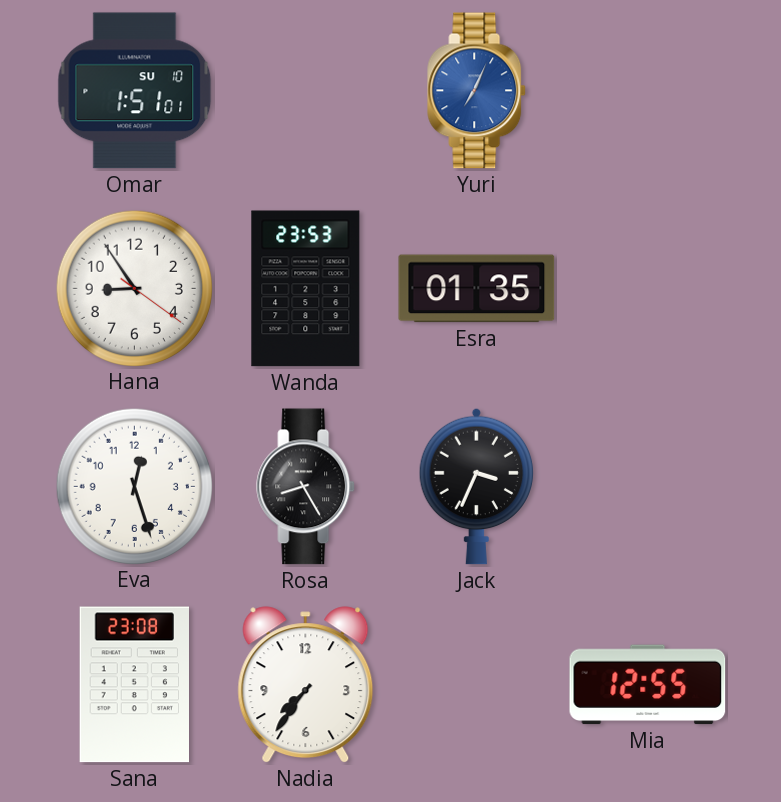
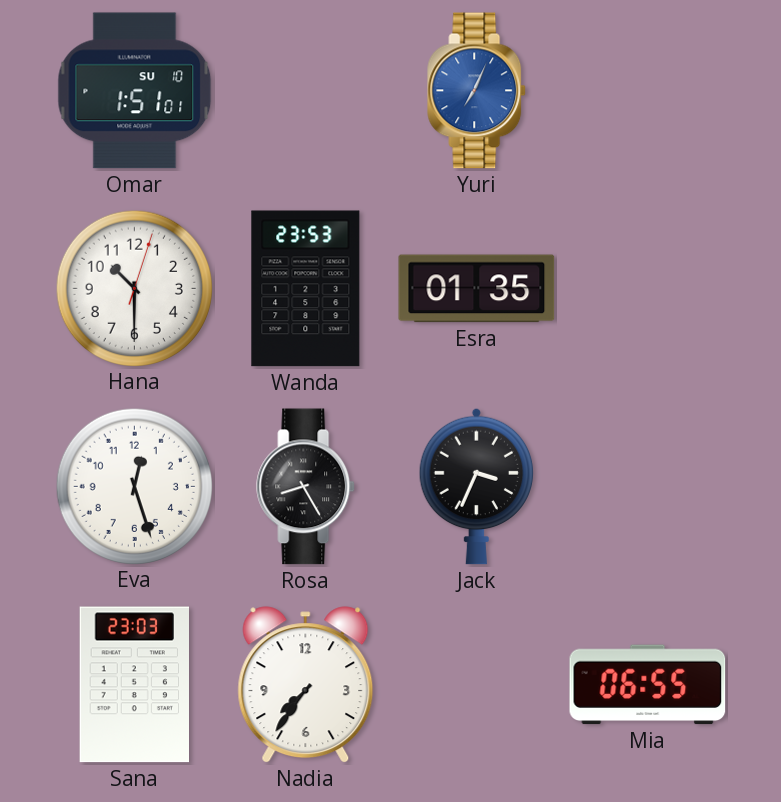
Hana: 8:54 -> 10:30
Sana: 23:08 -> 23:03
Mia: 12:55 -> 06:55
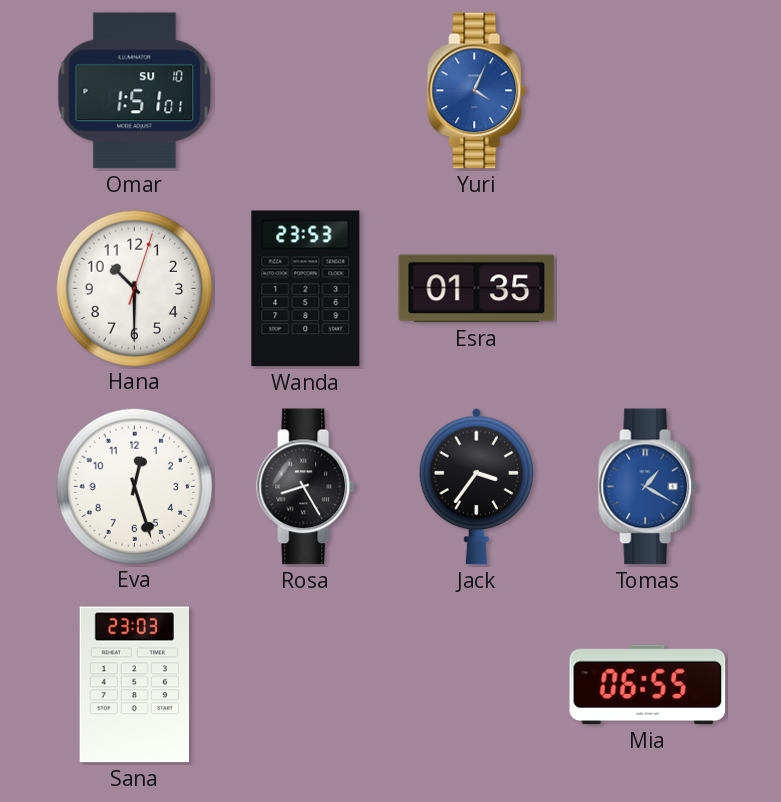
Yuri: 7:04 -> 4:04
Jack: 3:34 -> 3:36
Tomas: none -> 1:20
Nadia: 7:36 -> none
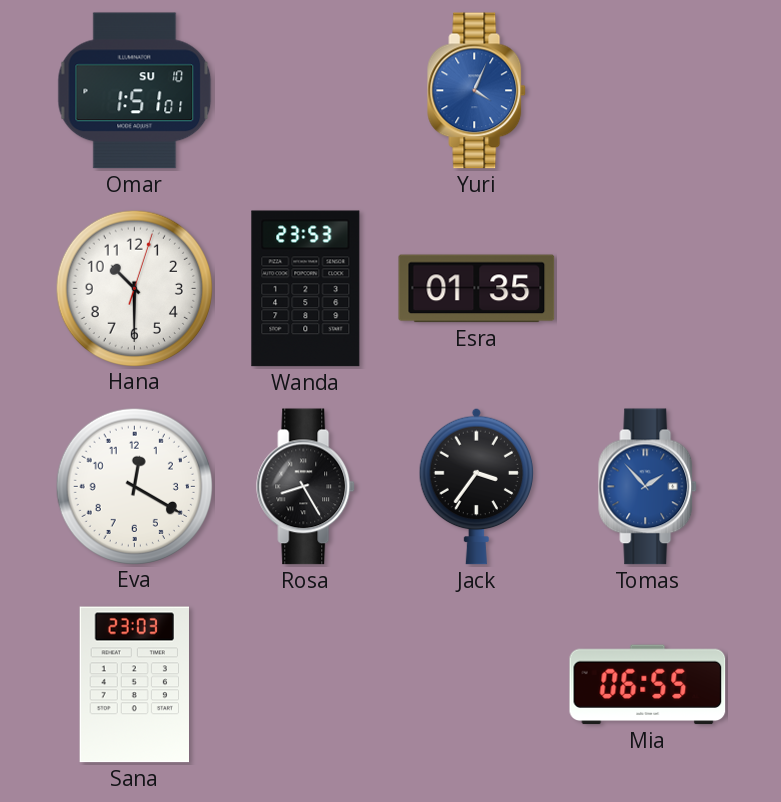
Eva: 12:27 -> 12:20
Tomas: 1:20 -> 1:53
